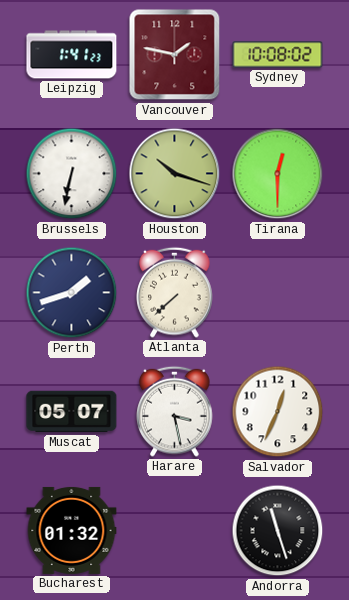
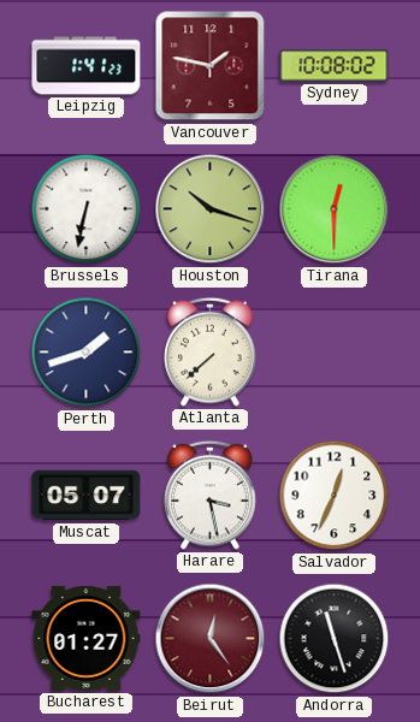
Bucharest: 01:32 -> 01:27
Beirut: none -> 12:24
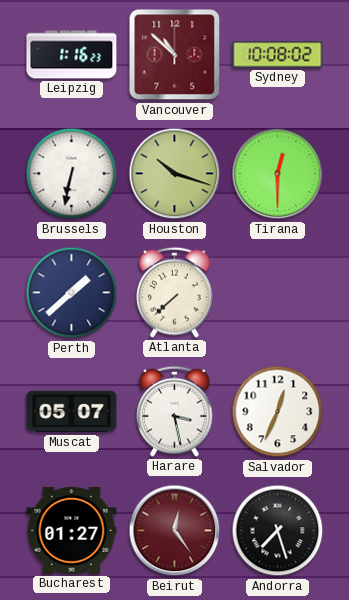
Leipzig: 1:41 -> 1:16
Vancouver: 1:47 -> 10:52
Perth: 1:42 -> 1:38
Andorra: 11:27 -> 7:27
